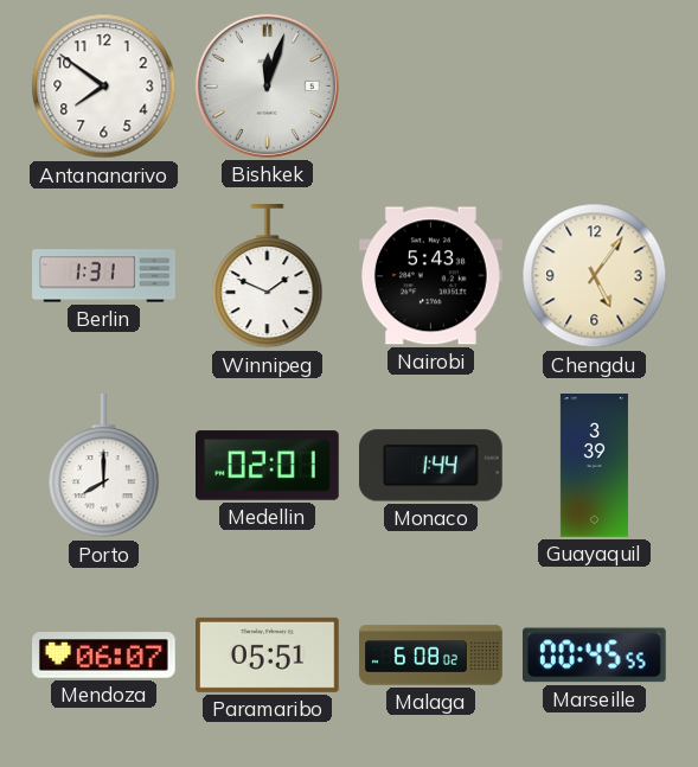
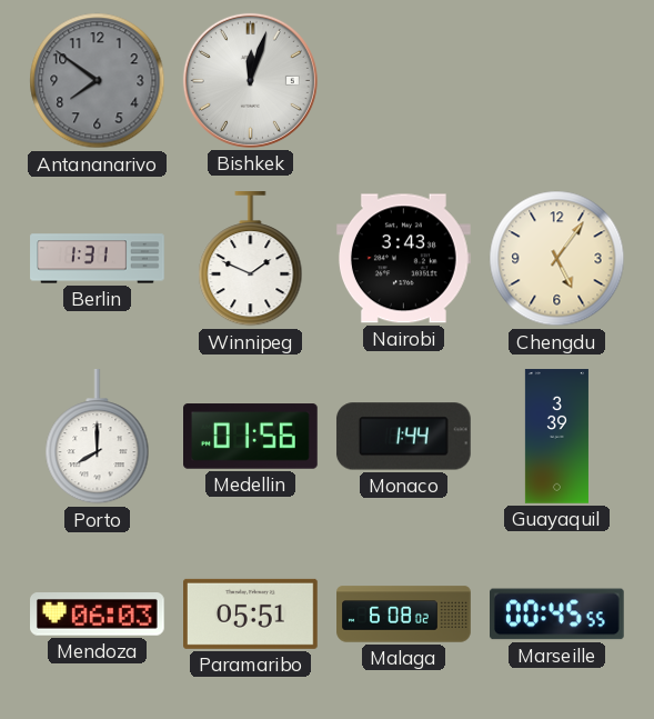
Antananarivo dial: white -> grey
Nairobi: 5:43 -> 3:43
Medellin: 02:01 -> 01:56
Mendoza: 06:07 -> 06:03
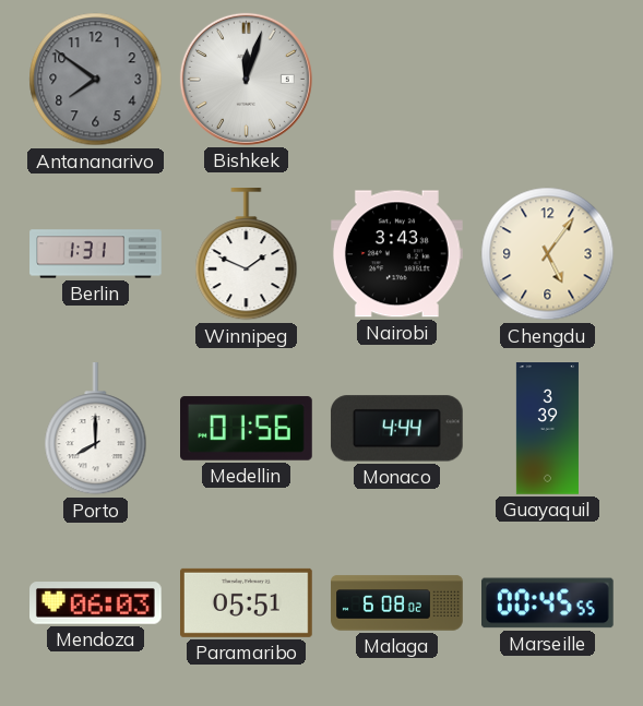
Monaco: 1:44 -> 4:44
